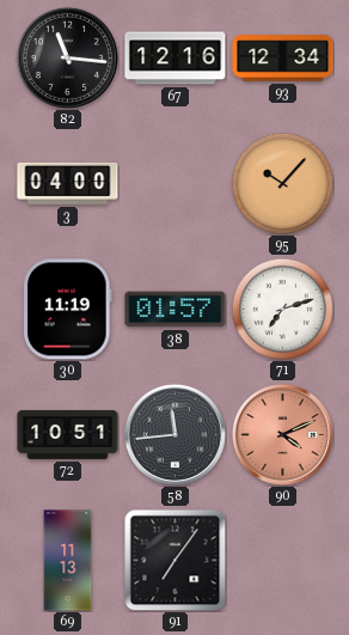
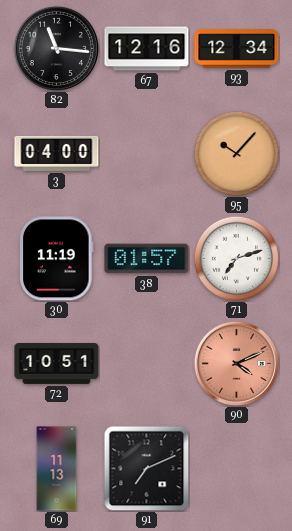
58: 11:44 -> none
91: 7:06 -> 7:11
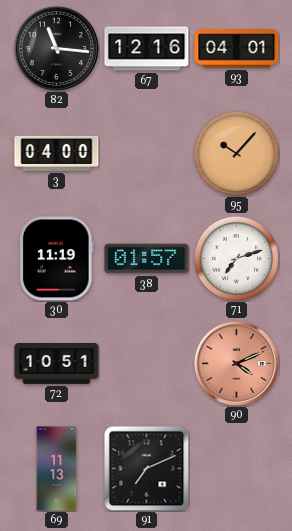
93: 12:34 -> 04:01
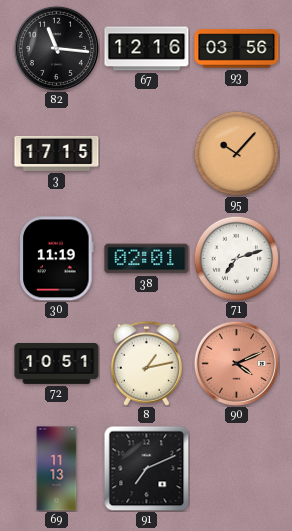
93: 04:01 -> 03:56
3: 04:00 -> 17:15
38: 01:57 -> 02:01
8: none -> 1:13
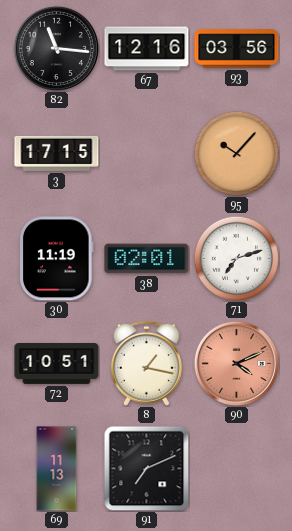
8: 1:13 -> 1:17
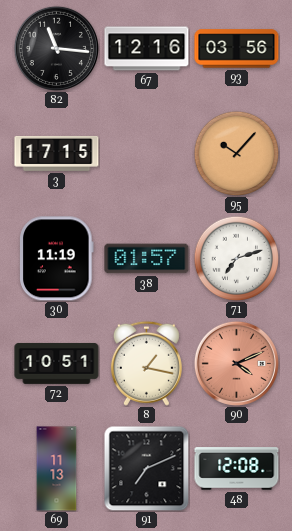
38: 02:01 -> 01:57
48: none -> 12:08
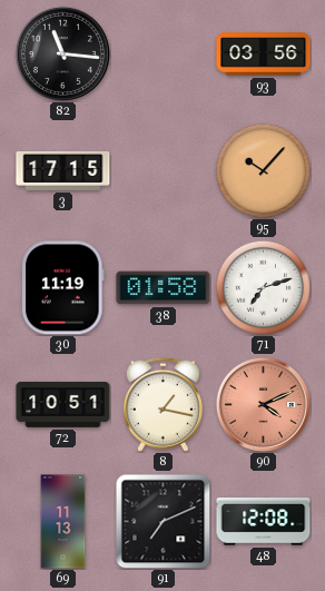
67: 12:16 -> none
38: 01:57 -> 01:58
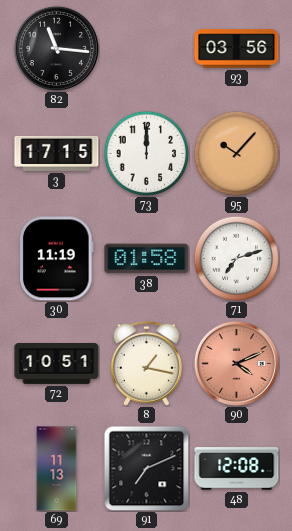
73: none -> 12:00
